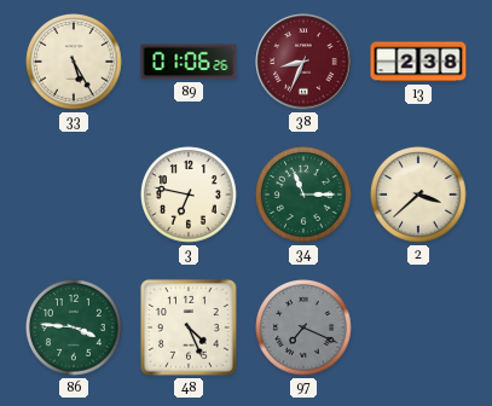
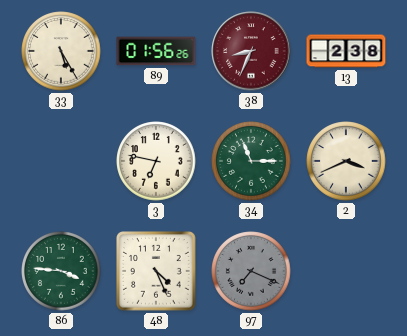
89: 01:06 -> 01:56
2: 3:38 -> 3:41
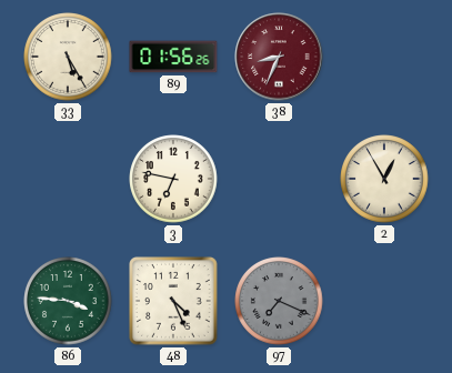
13: 2:38 -> none
34: 11:15 -> none
2: 3:41 -> 12:55
